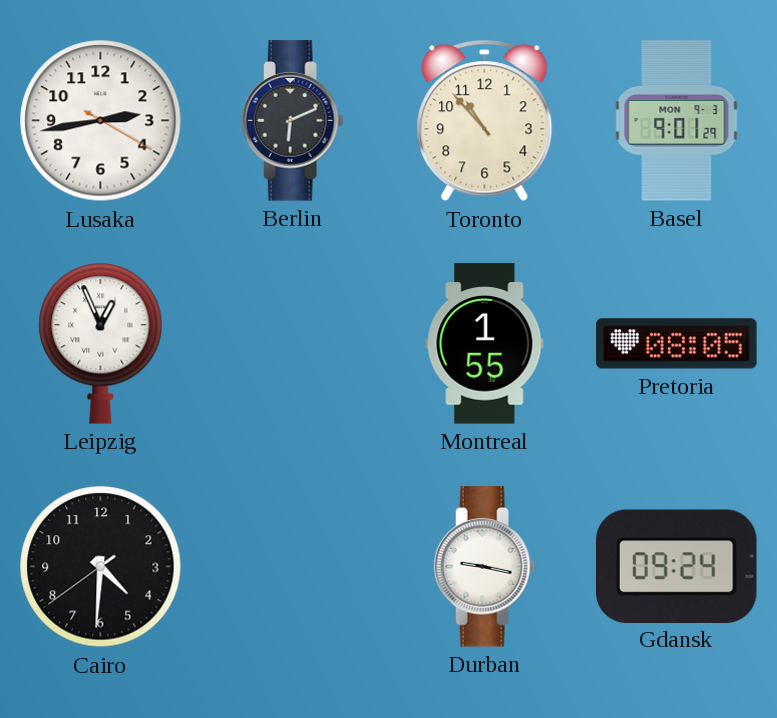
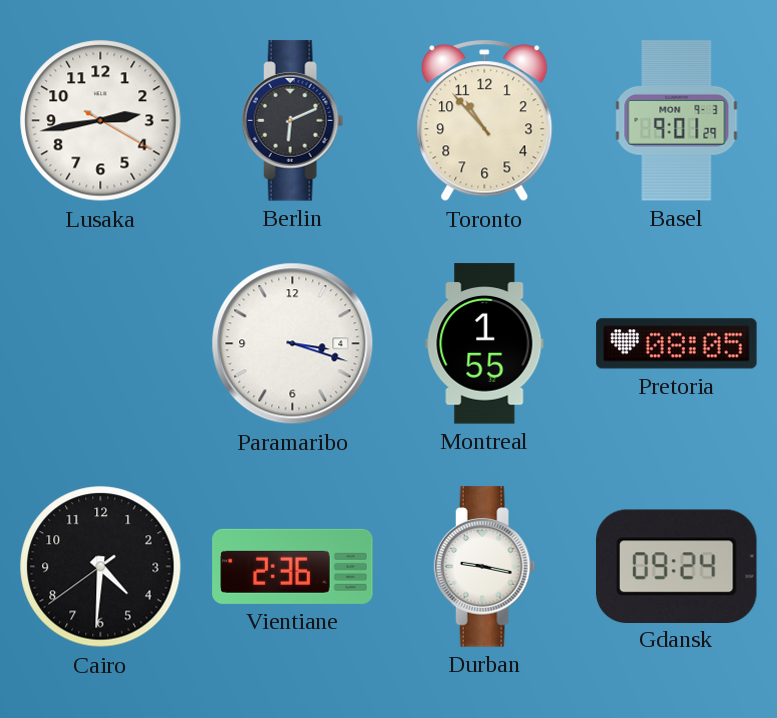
Leipzig: 12:56 -> none
Paramaribo: none -> 3:18
Vientiane: none -> 2:36
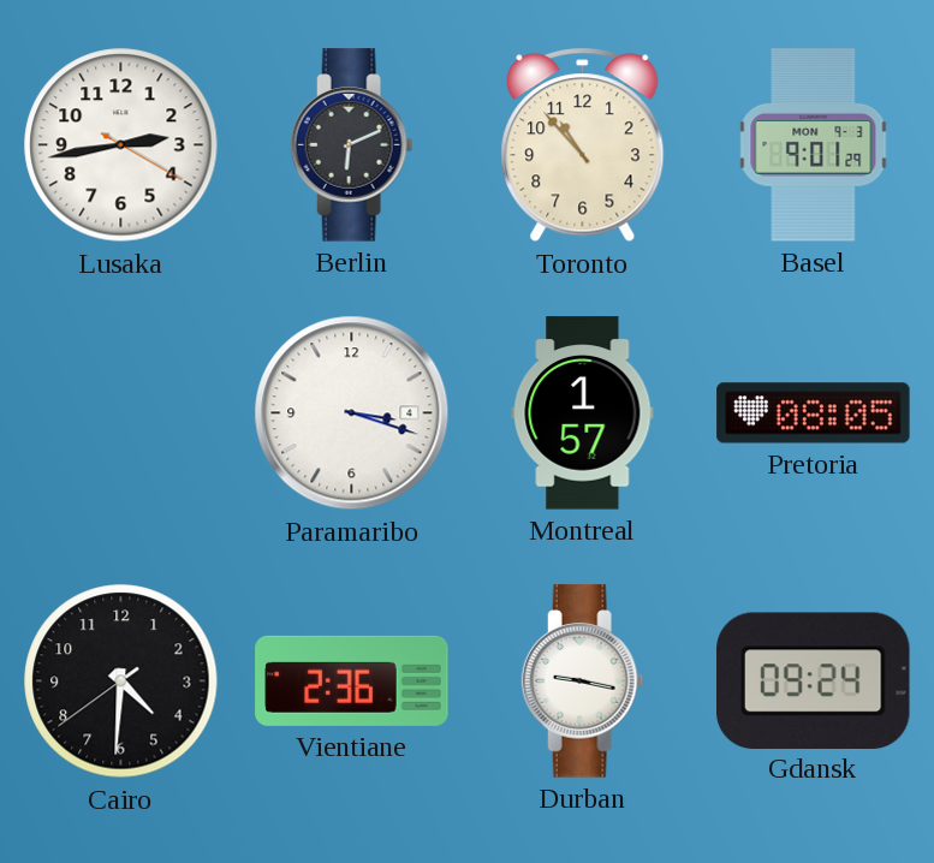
Montreal: 1:55 -> 1:57
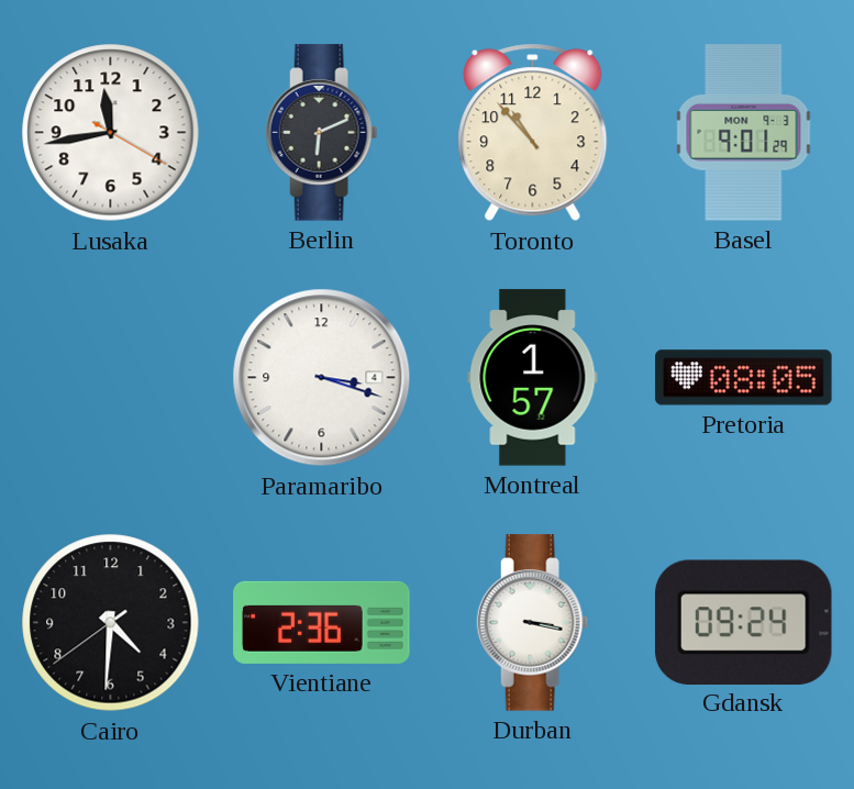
Lusaka: 2:43 -> 11:43
Durban: 9:17 -> 3:17
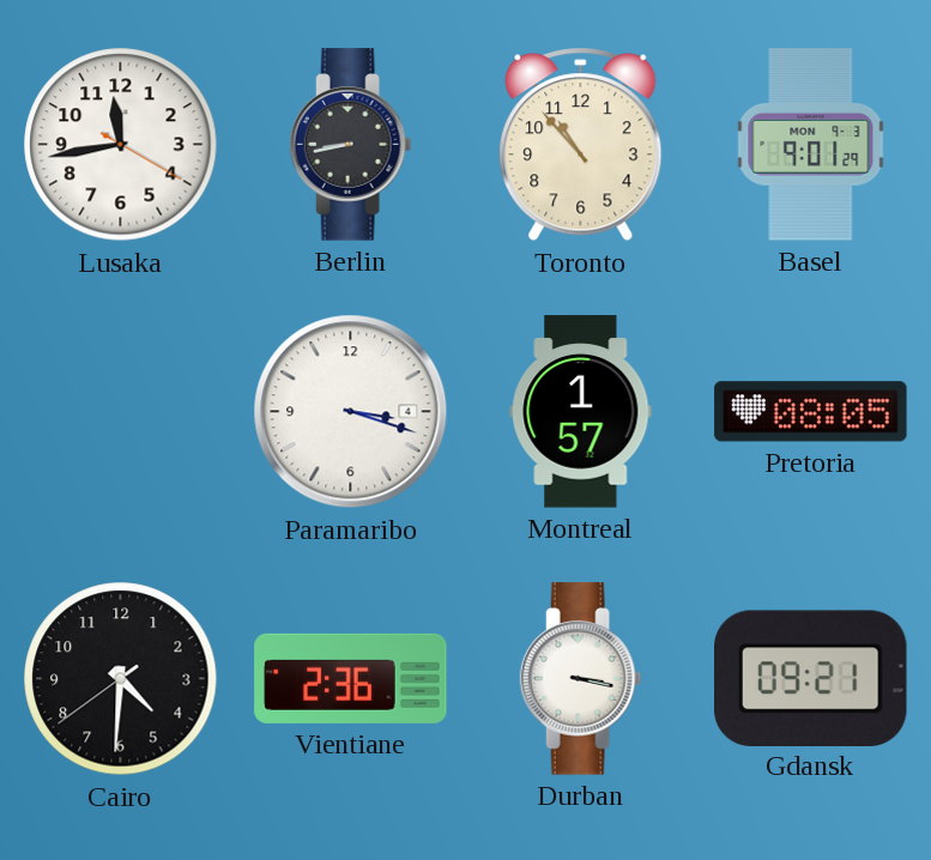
Berlin: 6:11 -> 8:43
Gdansk: 09:24 -> 09:21
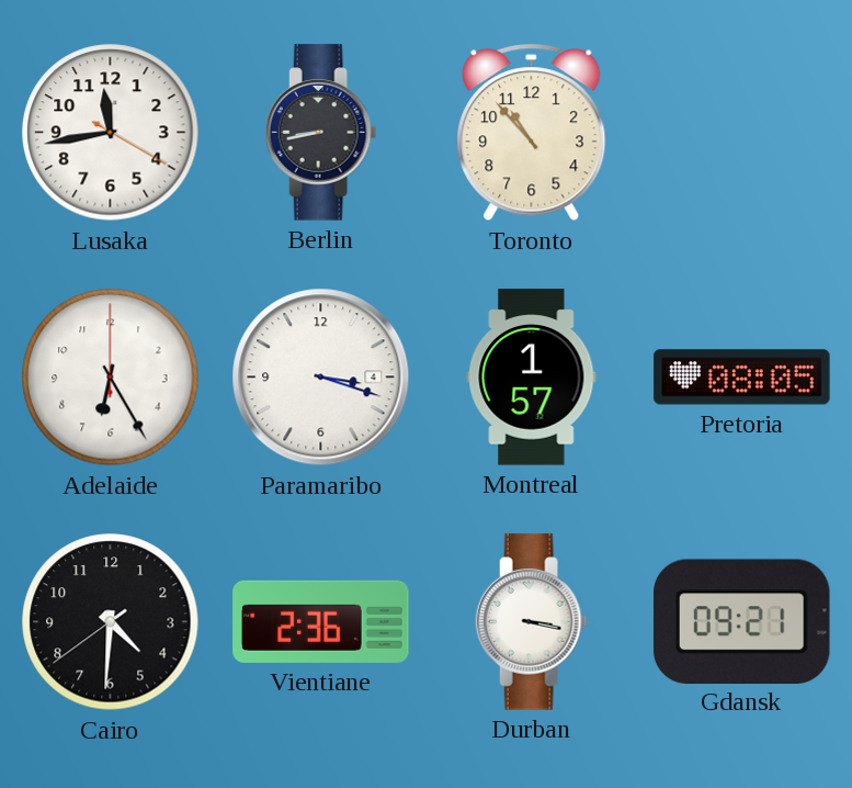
Basel: 9:01 -> none
Adelaide: none -> 6:25
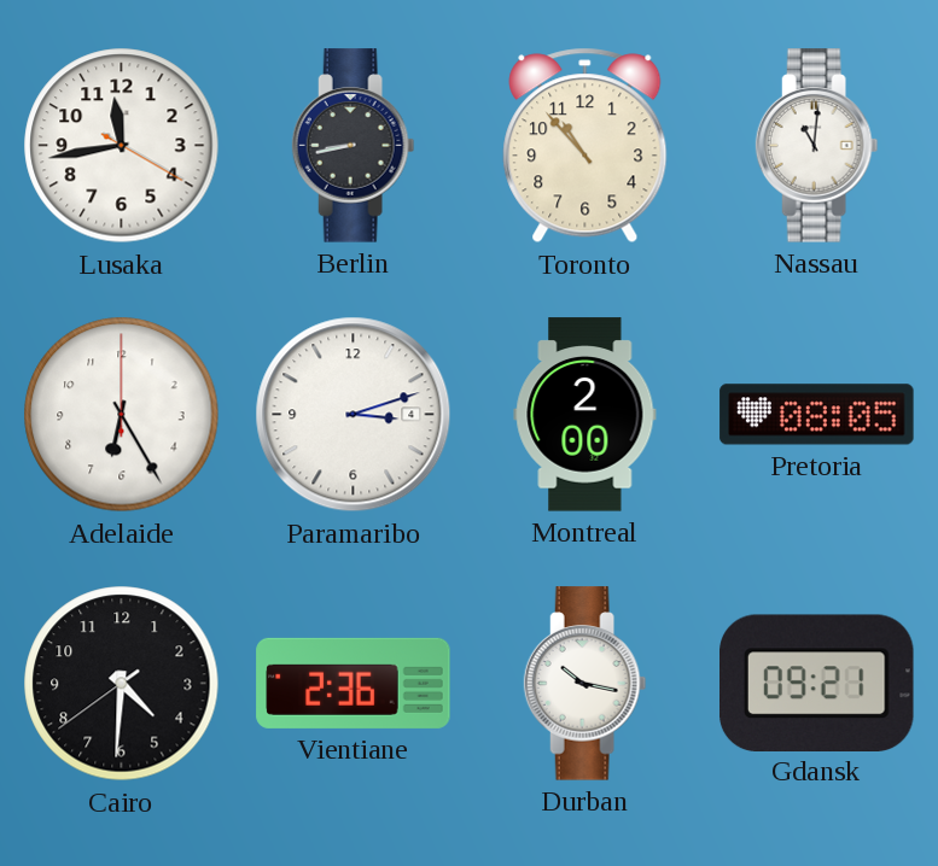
Nassau: none -> 11:01
Paramaribo: 3:18 -> 3:12
Montreal: 1:57 -> 2:00
Durban: 3:17 -> 10:17
